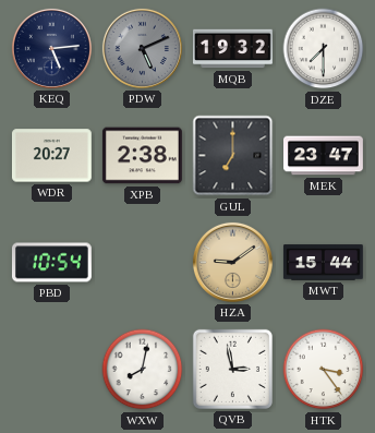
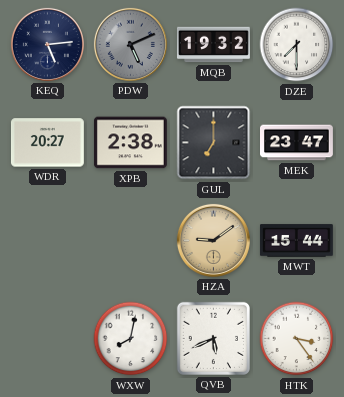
PBD: 10:54 -> none
QVB: 2:58 -> 5:41
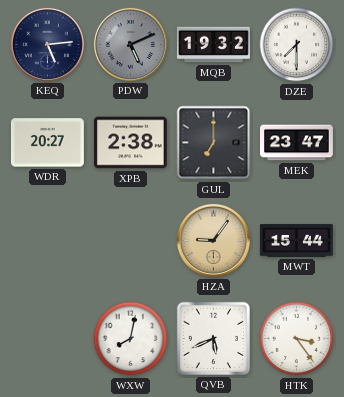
HZA: 9:09 -> 9:06
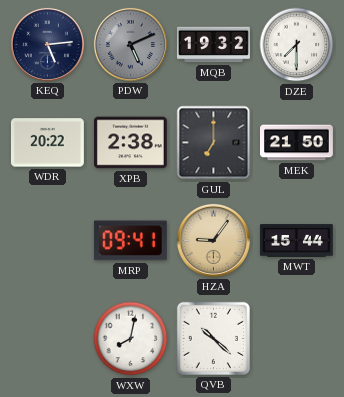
WDR: 20:27 -> 20:22
MEK: 23:47 -> 21:50
MRP: none -> 09:41
QVB: 5:41 -> 10:22
HTK: 3:24 -> none
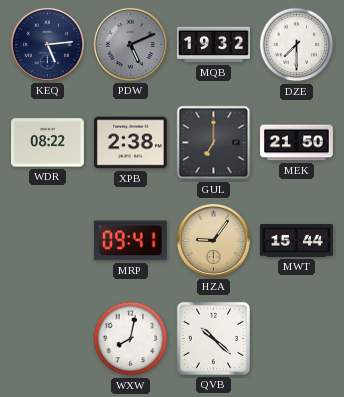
WDR: 20:22 -> 08:22
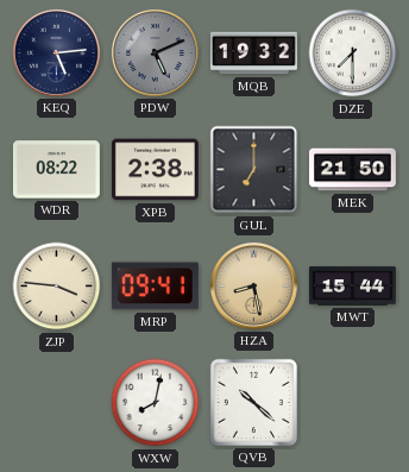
ZJP: none -> 3:46
HZA: 9:06 -> 8:28
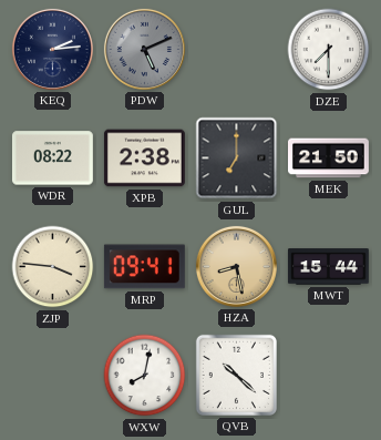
KEQ: 5:14 -> 2:14
MQB: 19:32 -> none
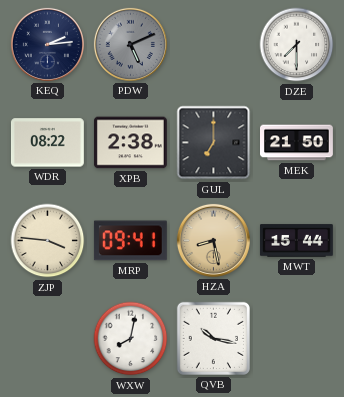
QVB: 10:22 -> 10:17
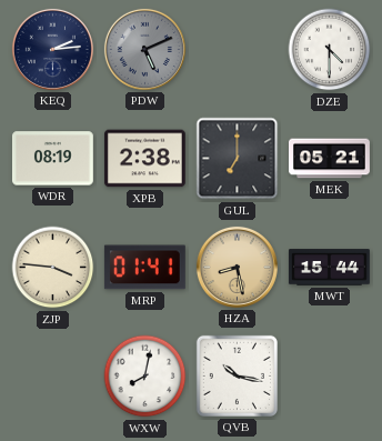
DZE: 7:30 -> 4:30
WDR: 08:22 -> 08:19
MEK: 21:50 -> 05:21
MRP: 09:41 -> 01:41
